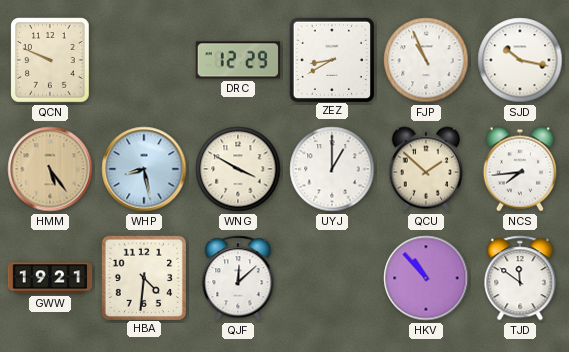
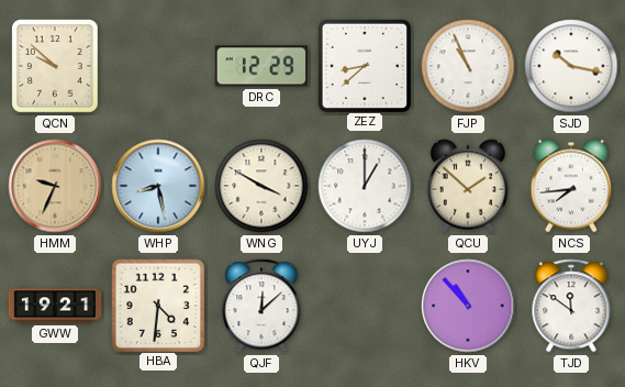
QCN: 9:49 -> 9:52
ZEZ: 8:40 -> 8:38
HMM: 5:24 -> 9:34
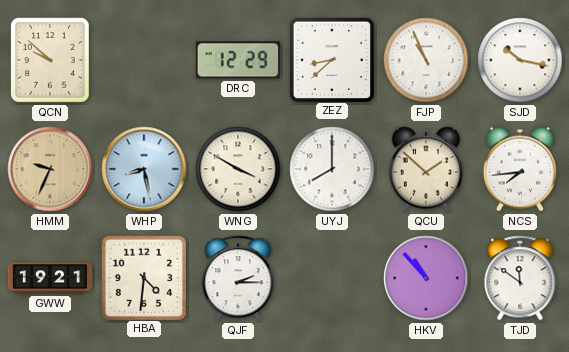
UYJ: 1:00 -> 8:00
QJF: 12:08 -> 2:15
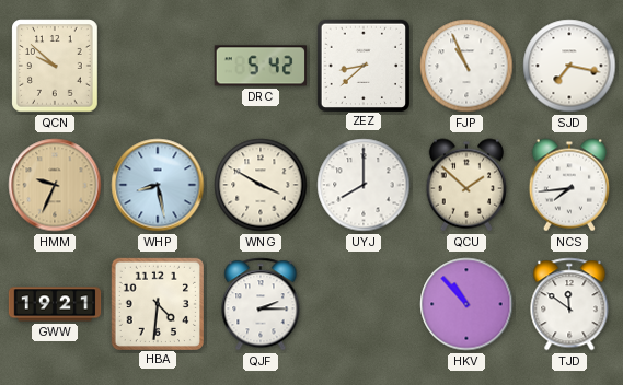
DRC: 12:29 -> 5:42
SJD: 10:17 -> 7:17
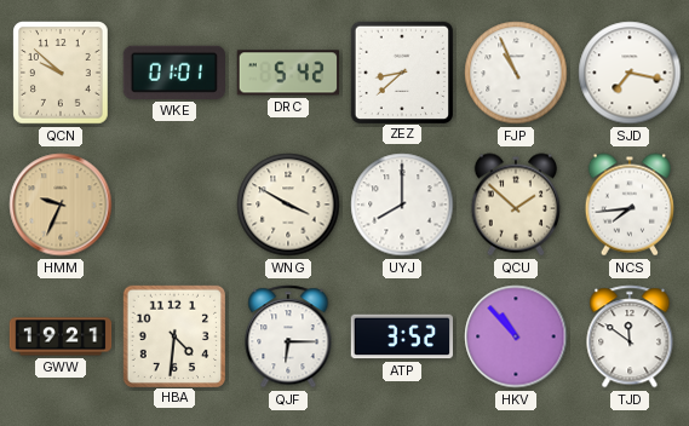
WKE: none -> 01:01
WHP: 8:28 -> none
QJF: 2:15 -> 6:15
ATP: none -> 3:52
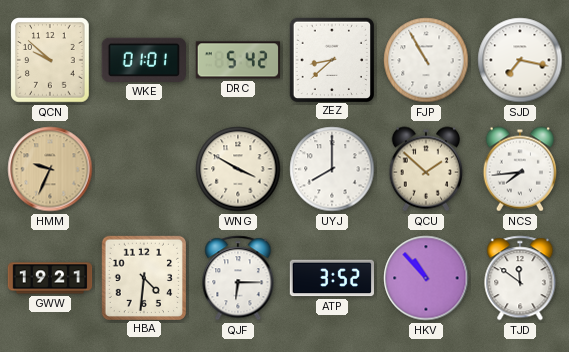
FJP: 10:56 -> 10:55
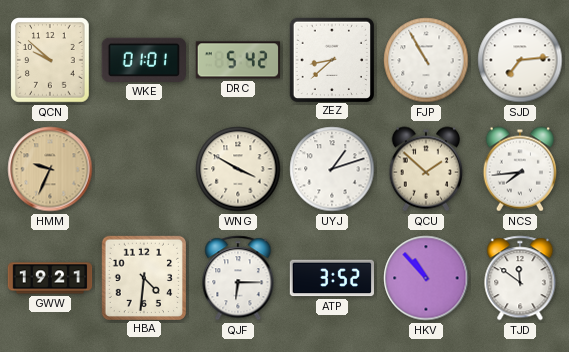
SJD: 7:17 -> 7:14
UYJ: 8:00 -> 1:12
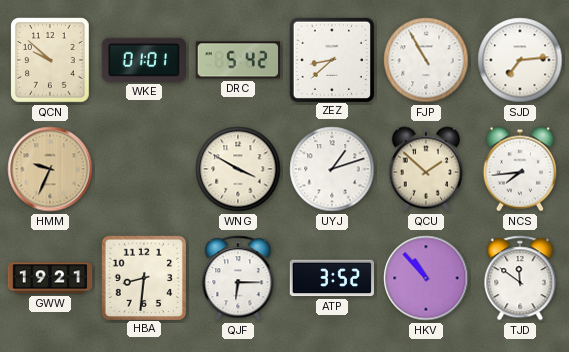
HBA: 4:31 -> 8:31
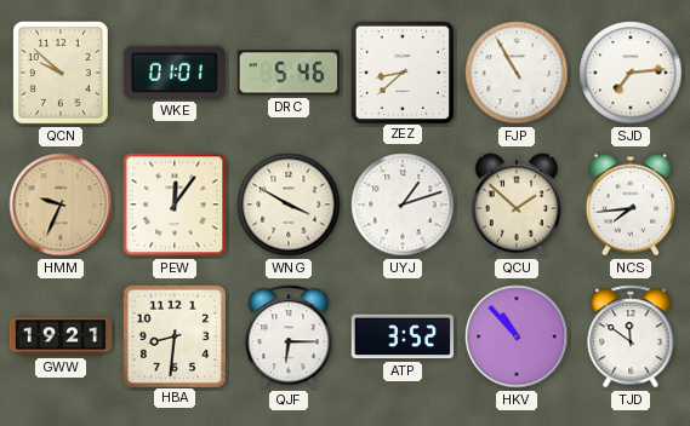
DRC: 5:42 -> 5:46
PEW: none -> 12:06
